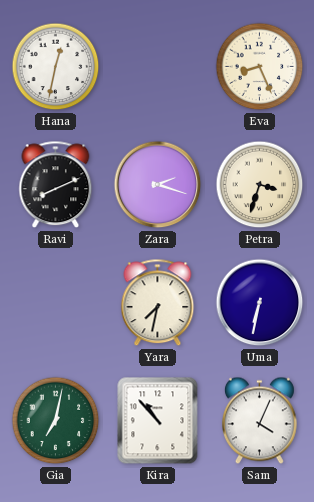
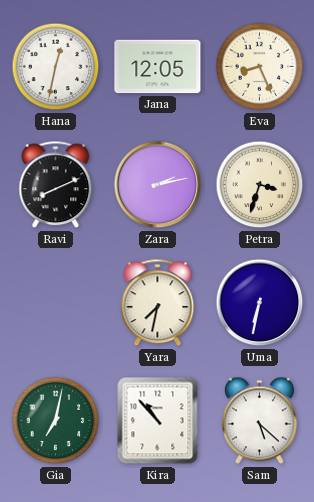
Jana: none -> 12:05
Zara: 2:18 -> 2:13
Sam: 4:04 -> 5:22
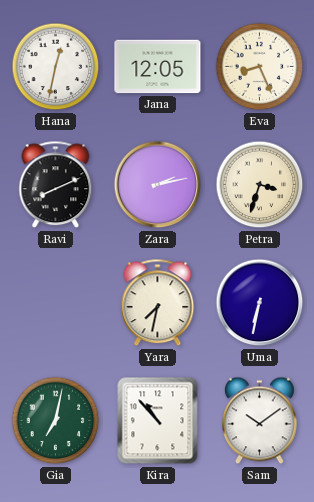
Sam: 5:22 -> 10:09
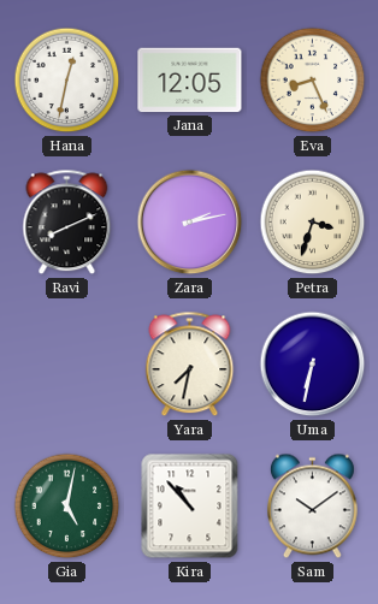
Gia: 7:02 -> 5:02
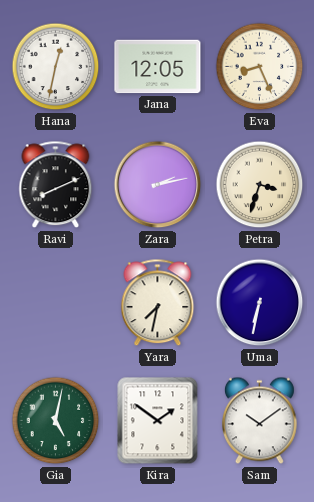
Kira: 10:53 -> 1:51
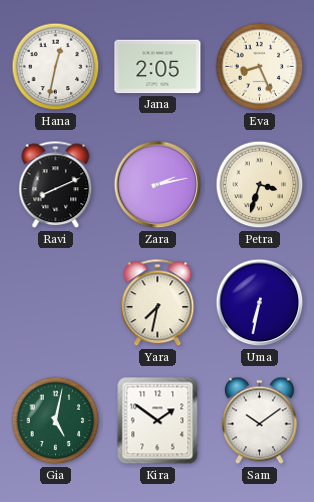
Jana: 12:05 -> 2:05
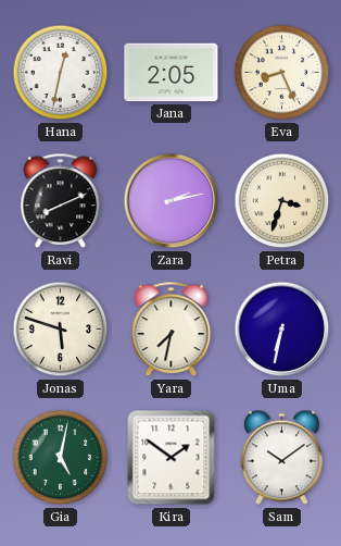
Jonas: none -> 5:48
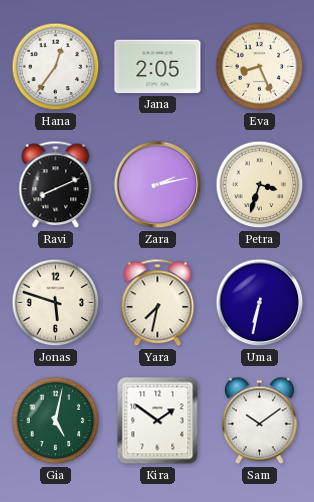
Hana: 12:32 -> 12:36
